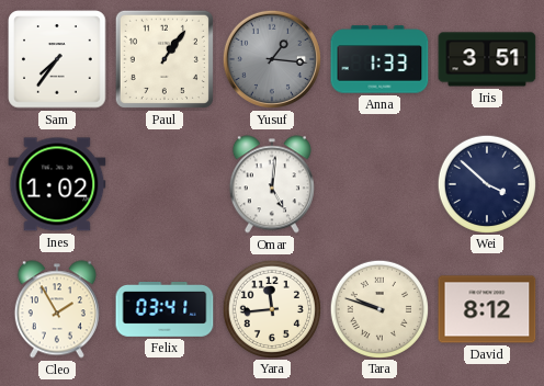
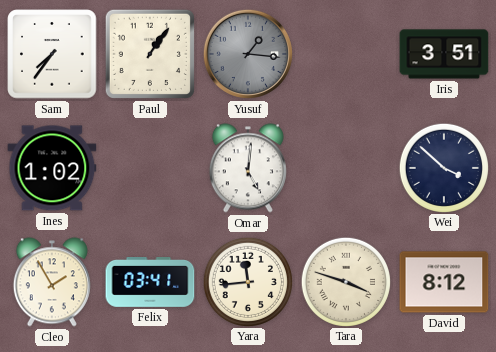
Anna: 1:33 -> none
Tara: 9:48 -> 3:48
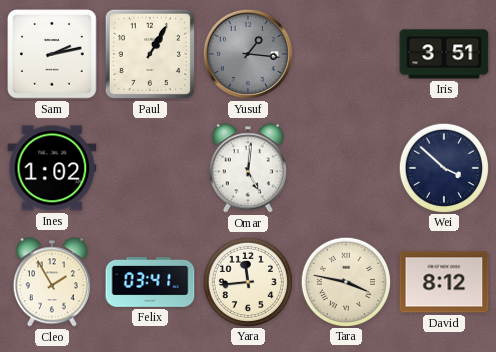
Sam: 7:36 -> 2:13
Paul: 1:06 -> 1:05
Tara: 3:48 -> 3:47
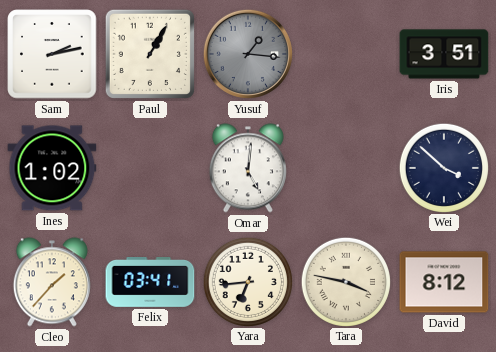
Cleo: 1:55 -> 1:37
Yara: 11:44 -> 6:44
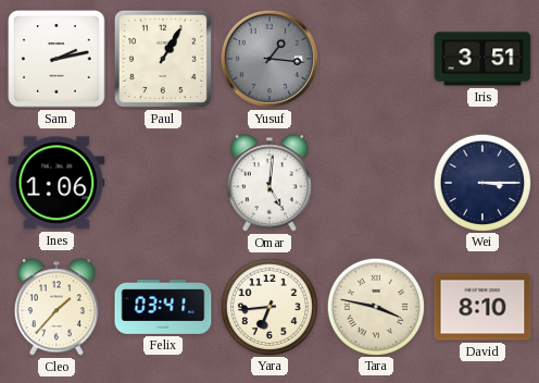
Ines: 1:02 -> 1:06
Wei: 3:52 -> 3:15
David: 8:12 -> 8:10
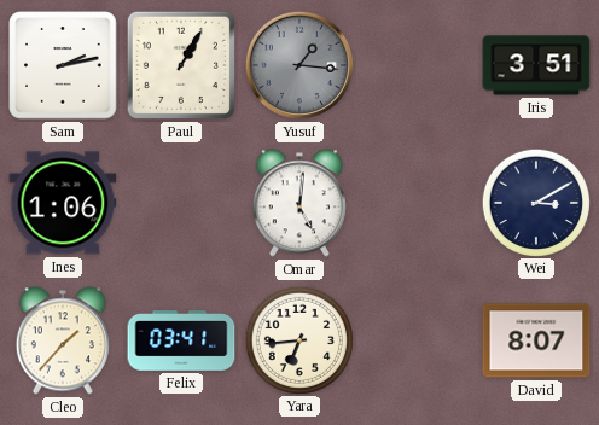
Wei: 3:15 -> 3:10
Tara: 3:47 -> none
David: 8:10 -> 8:07
